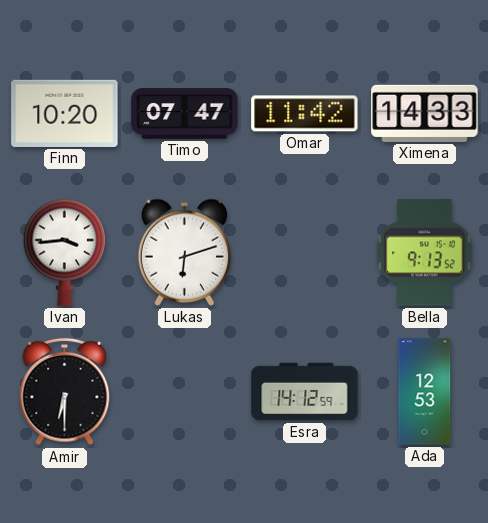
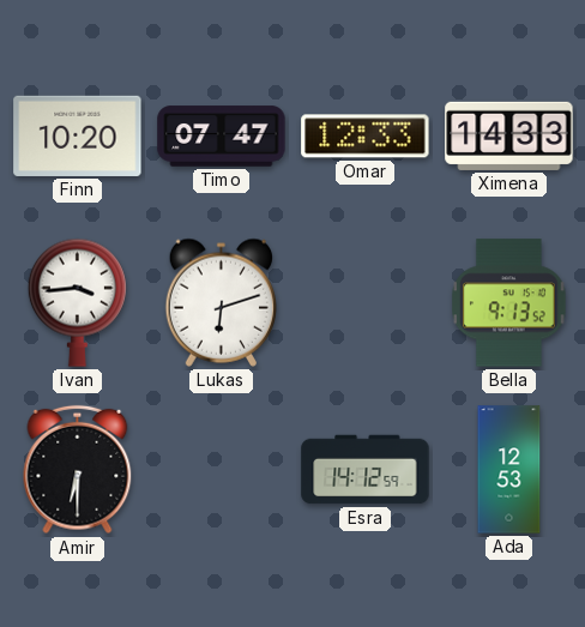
Omar: 11:42 -> 12:33
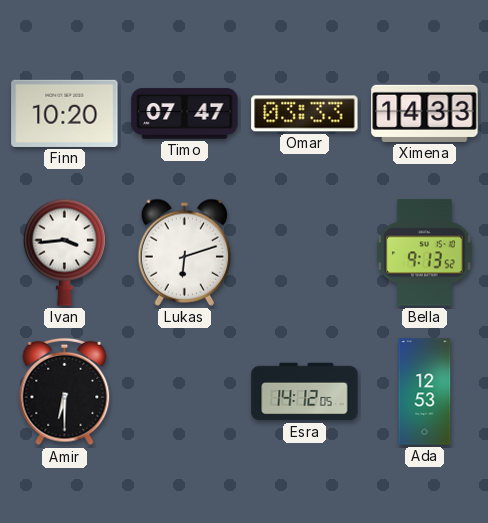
Omar: 12:33 -> 03:33
Esra: 14:12:59 -> 14:12:05
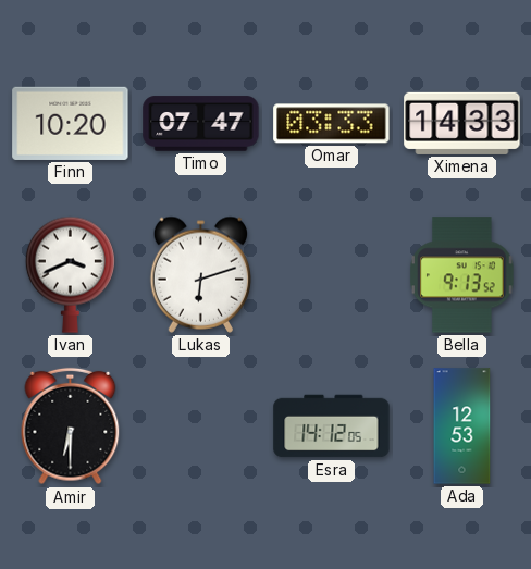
Ivan: 3:44 -> 3:41
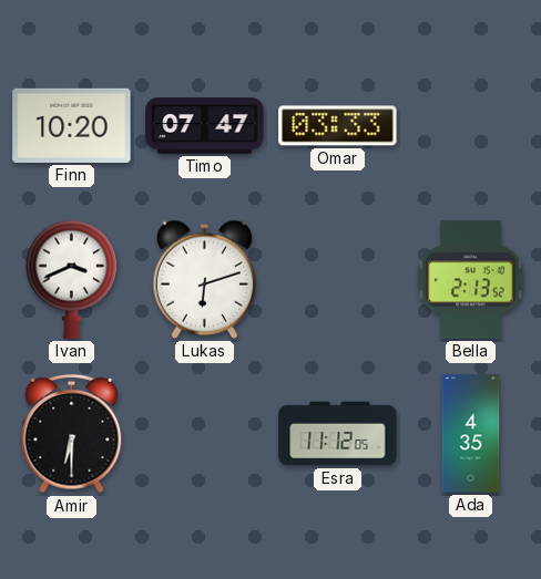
Ximena: 14:33 -> none
Bella: 9:13 -> 2:13
Esra: 14:12 -> 11:12
Ada: 12:53 -> 4:35
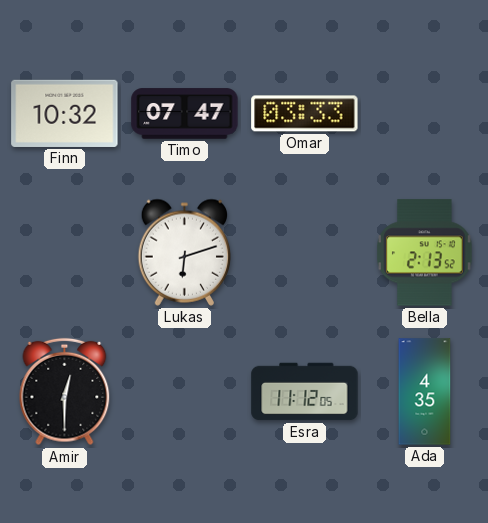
Finn: 10:20 -> 10:32
Ivan: 3:41 -> none
Amir: 6:30 -> 12:30
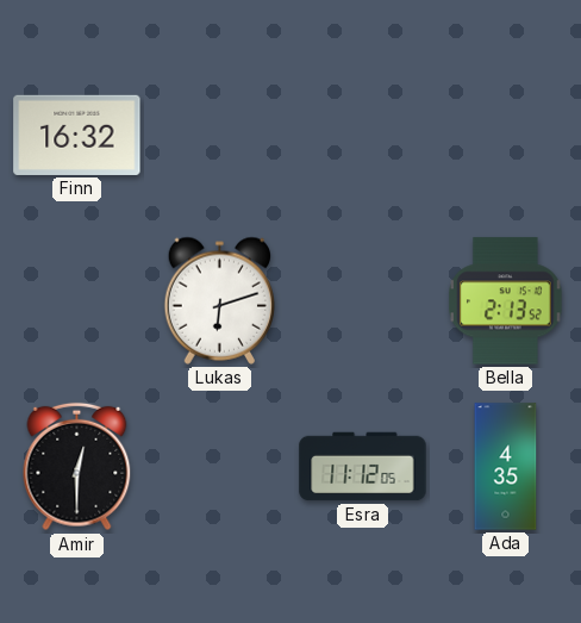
Finn: 10:32 -> 16:32
Timo: 07:47 -> none
Omar: 03:33 -> none
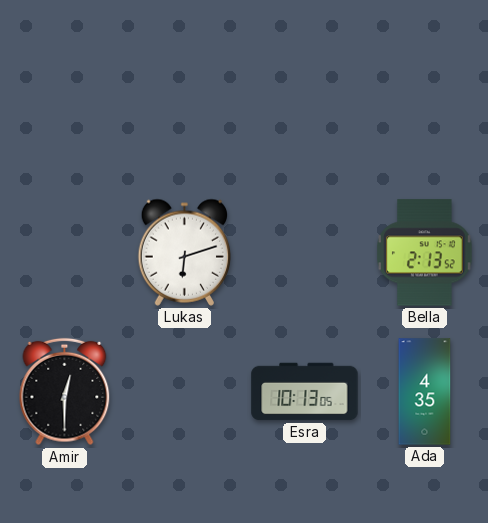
Finn: 16:32 -> none
Esra: 11:12 -> 10:13
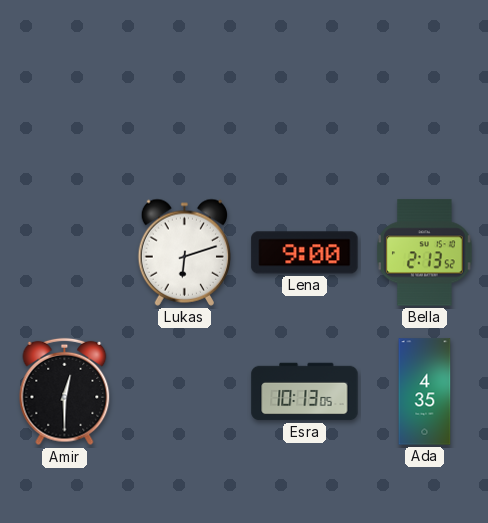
Lena: none -> 9:00
